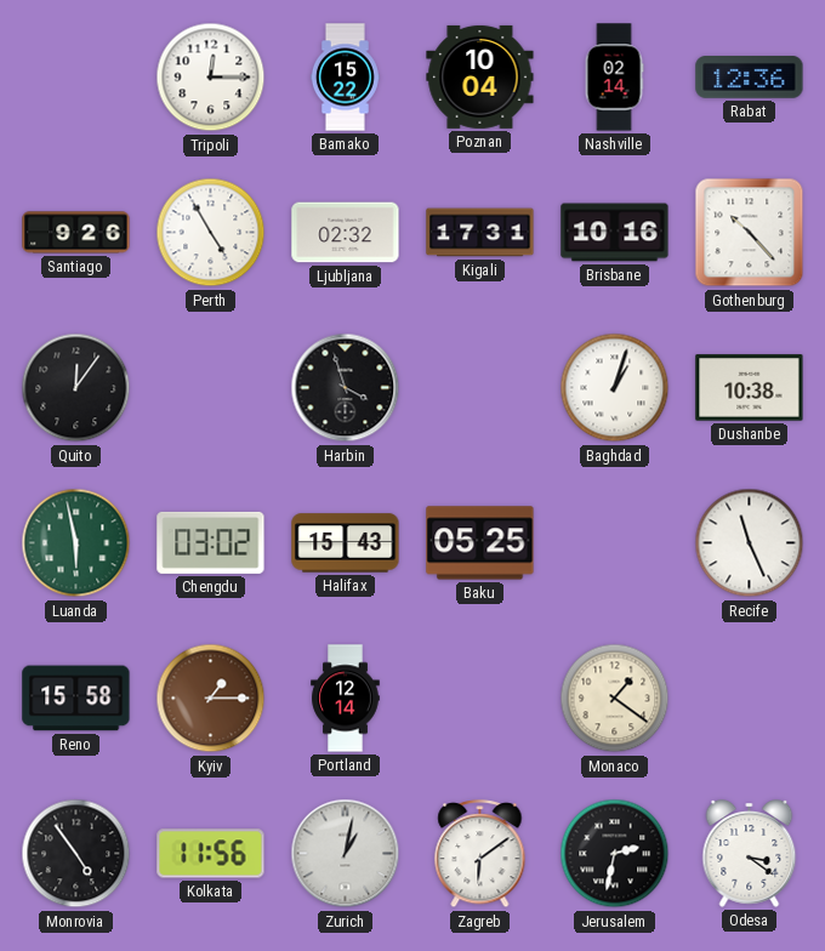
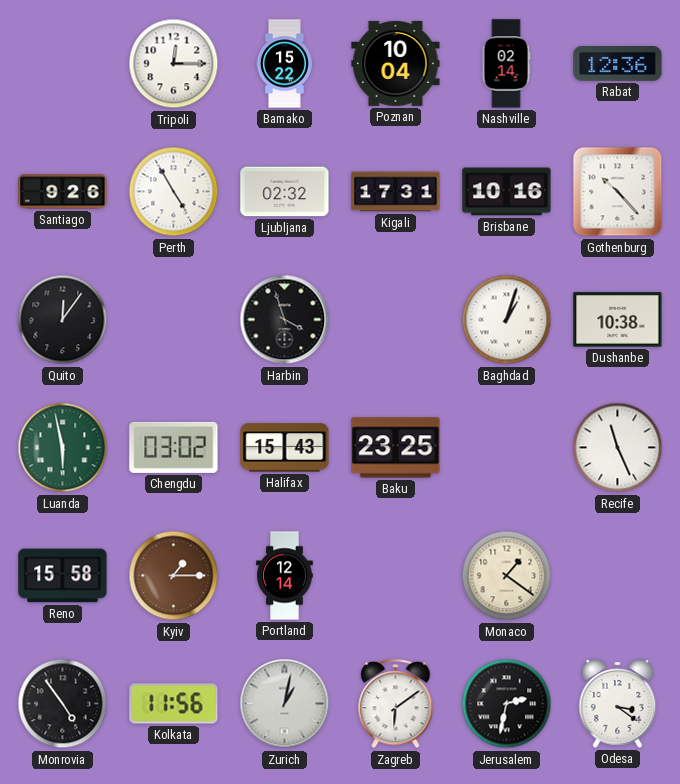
Baku: 05:25 -> 23:25
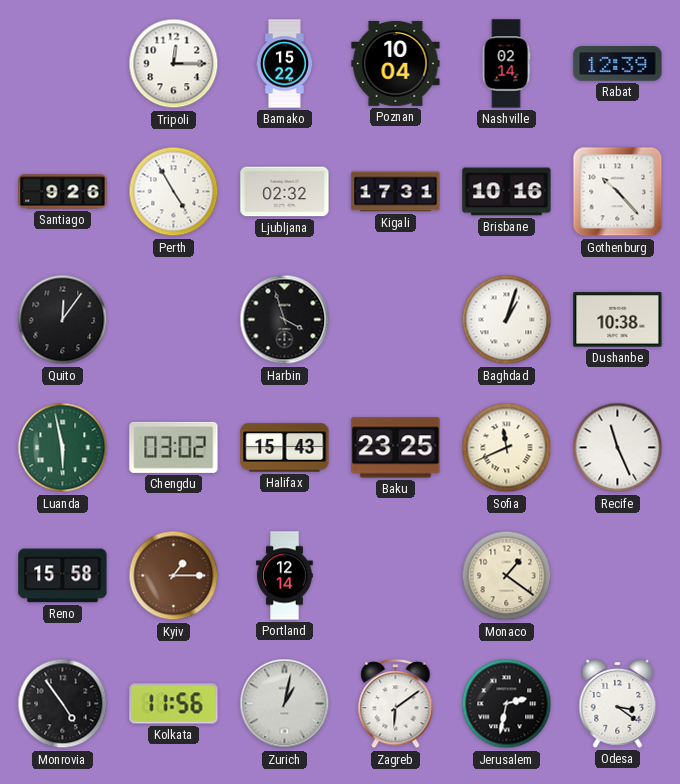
Rabat: 12:36 -> 12:39
Sofia: none -> 11:41
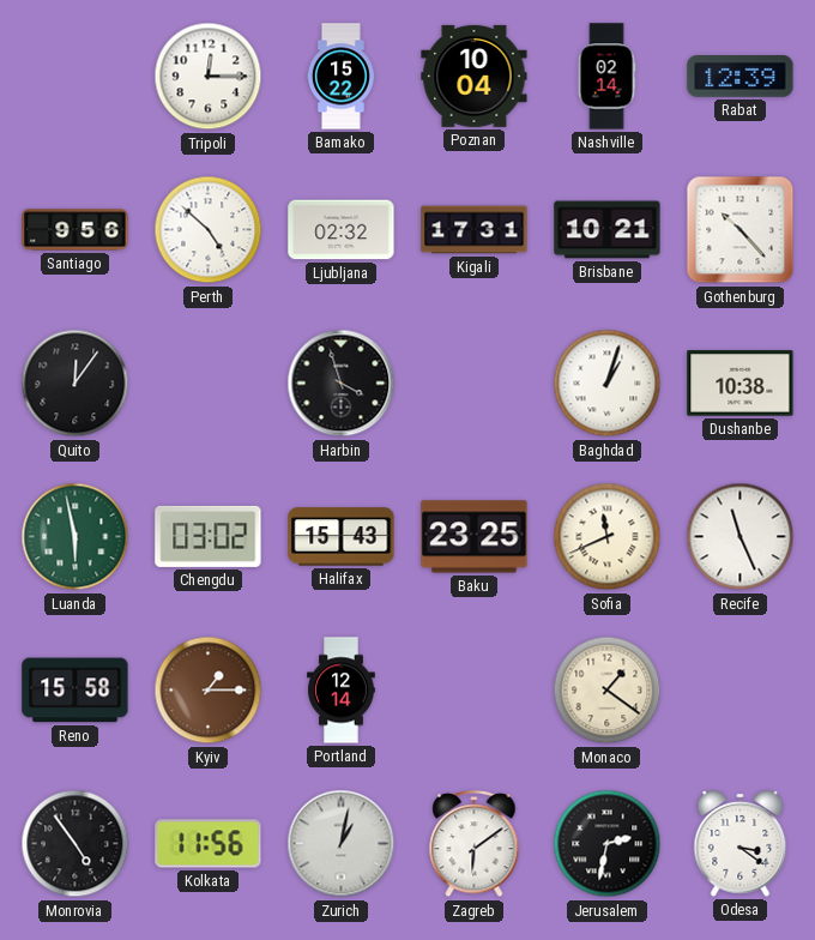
Santiago: 9:26 -> 9:56
Perth: 4:55 -> 4:52
Brisbane: 10:16 -> 10:21
